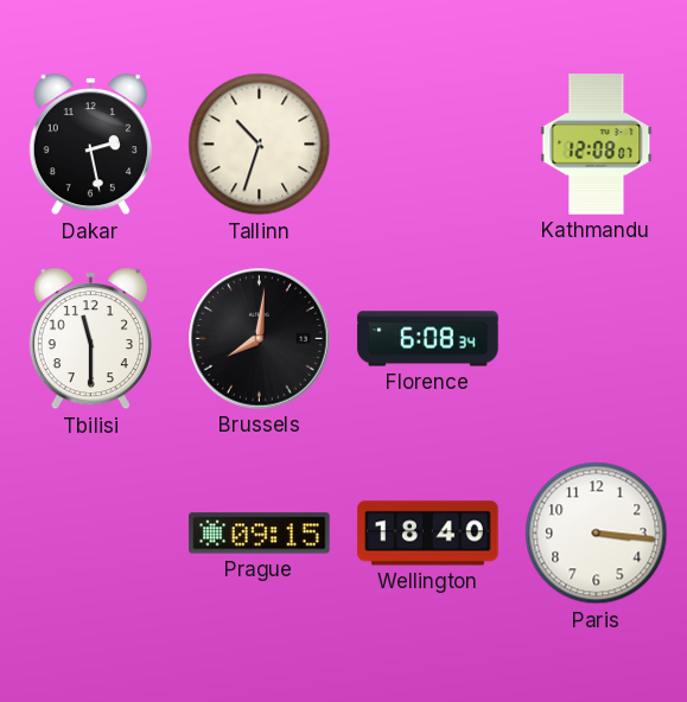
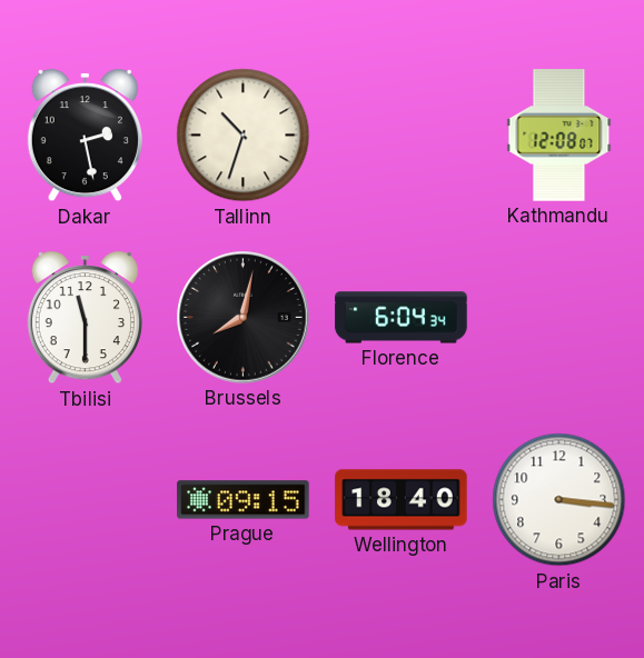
Brussels: 8:01 -> 8:02
Florence: 6:08 -> 6:04
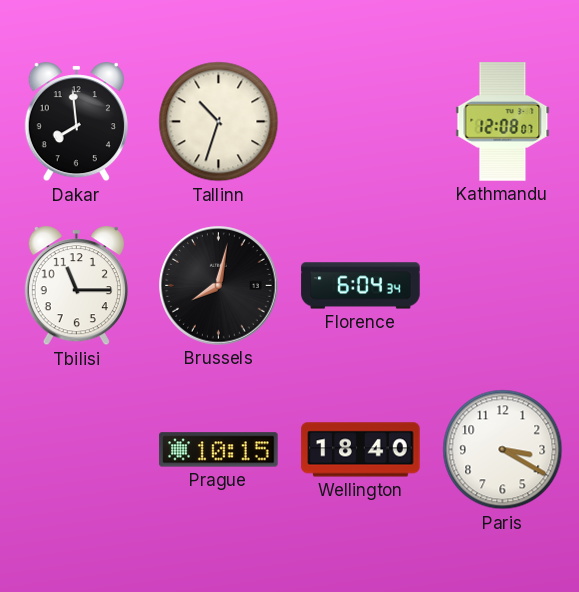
Dakar: 2:28 -> 7:59
Tbilisi: 11:30 -> 11:15
Prague: 09:15 -> 10:15
Paris: 3:16 -> 3:20
